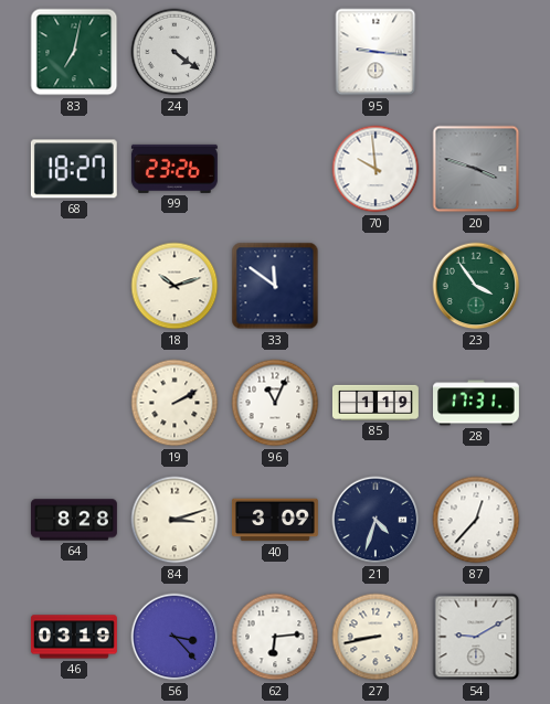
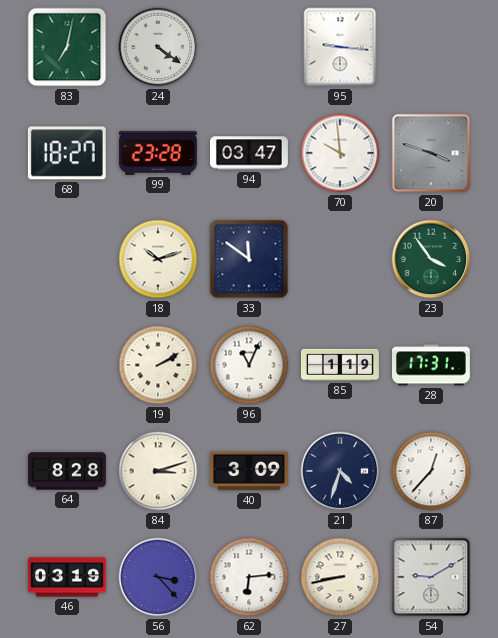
99: 23:26 -> 23:28
94: none -> 03:47
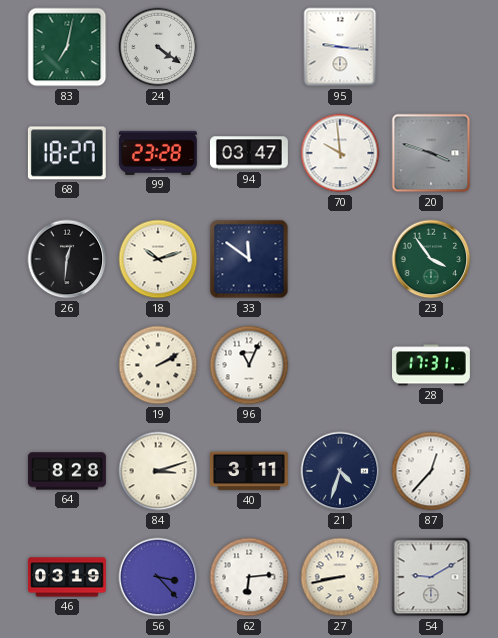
26: none -> 12:31
85: 1:19 -> none
40: 3:09 -> 3:11
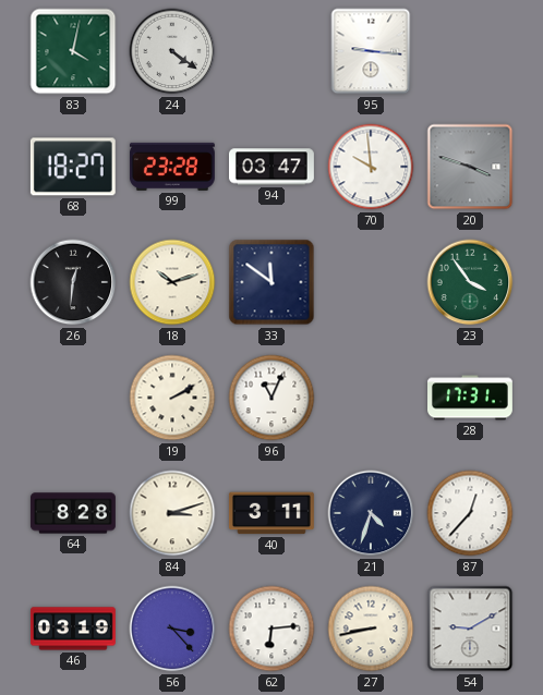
83: 7:02 -> 4:02
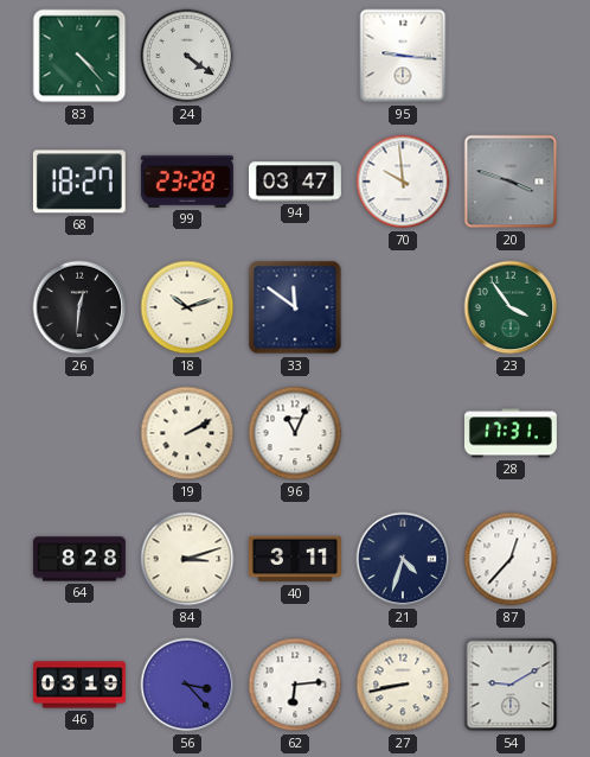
83: 4:02 -> 4:23
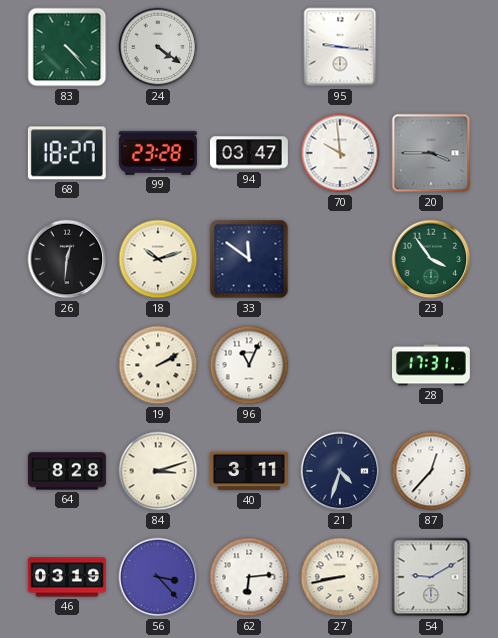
20: 3:48 -> 3:45
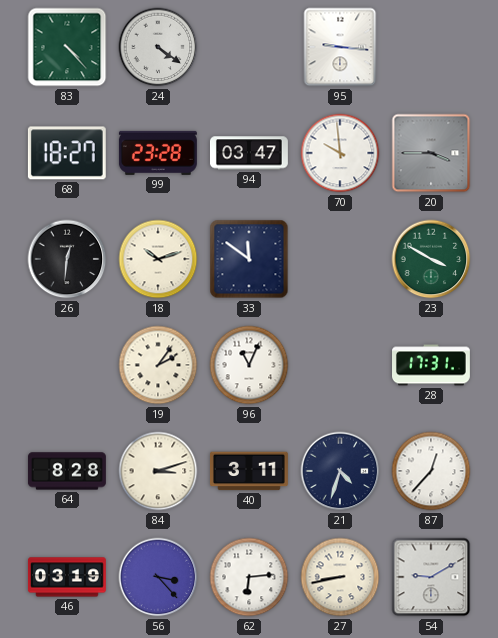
23: 3:54 -> 3:50
19: 2:10 -> 2:06
